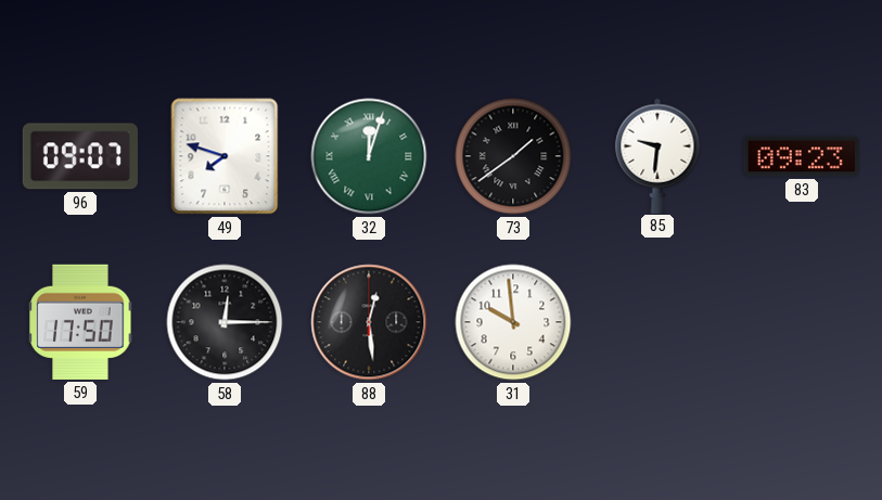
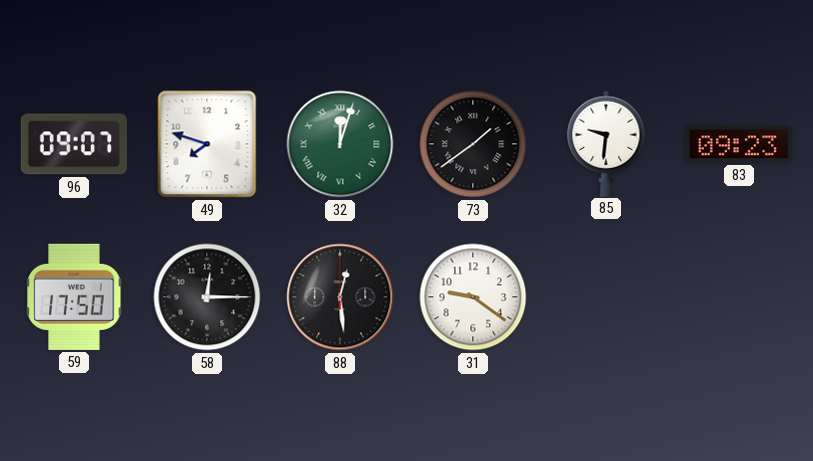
31: 9:59 -> 9:21
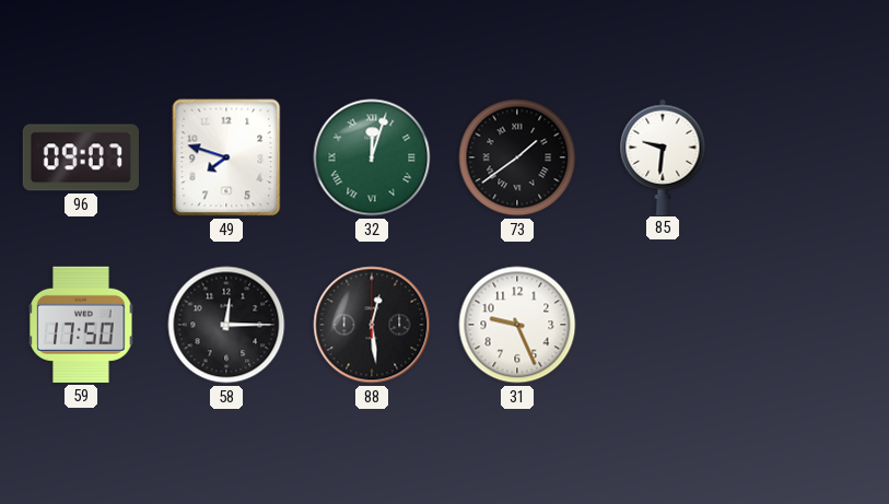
83: 09:23 -> none
31: 9:21 -> 9:26
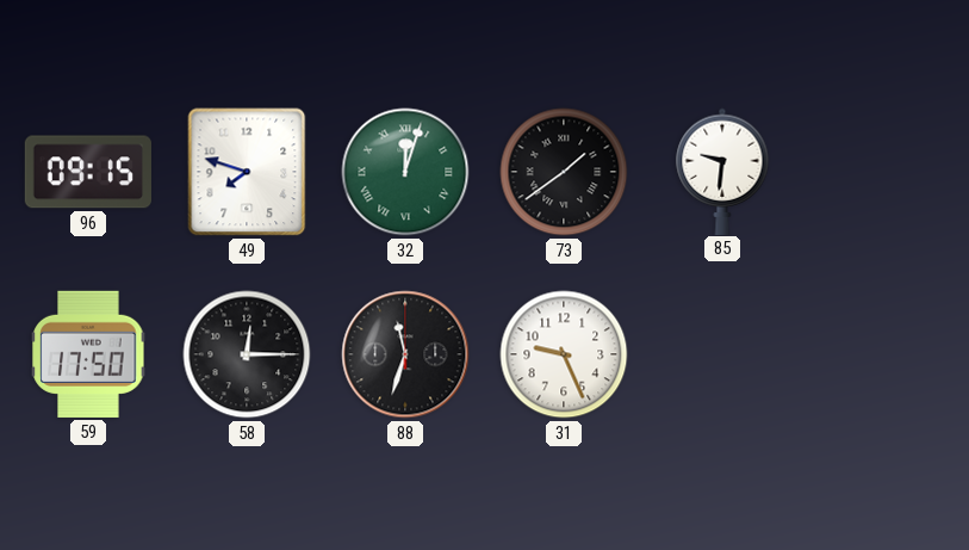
96: 09:07 -> 09:15
88: 12:29 -> 11:33
